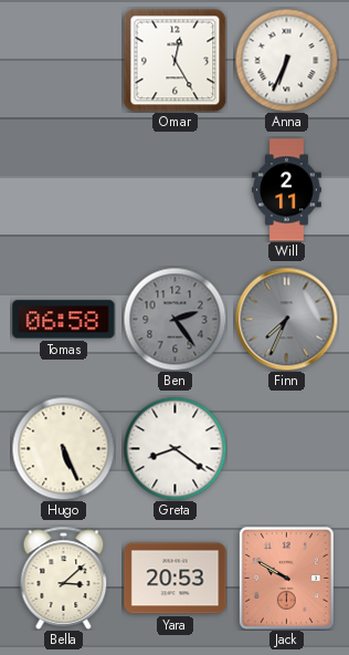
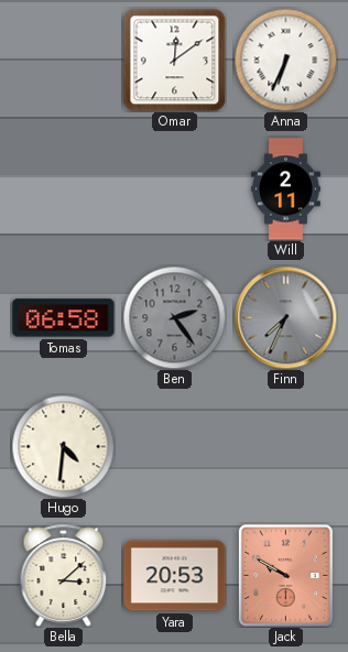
Omar: 12:25 -> 12:09
Hugo: 5:26 -> 4:31
Greta: 8:21 -> none
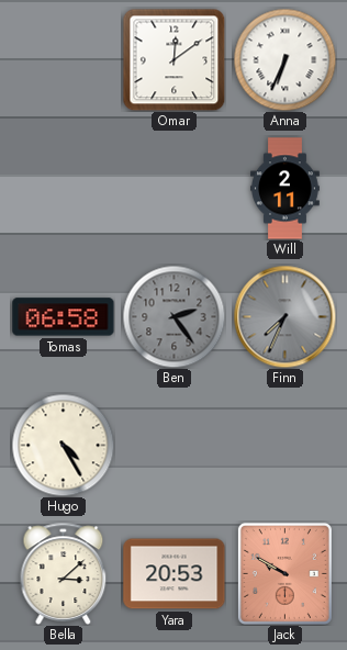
Hugo: 4:31 -> 4:25
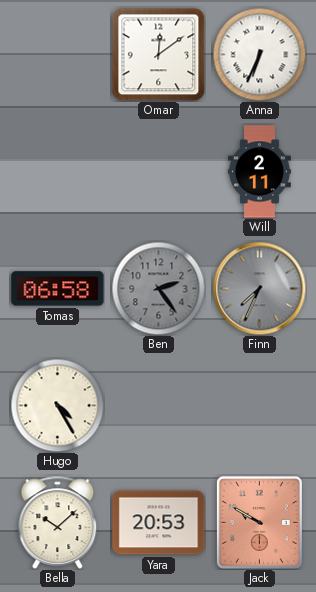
Bella: 3:08 -> 10:08
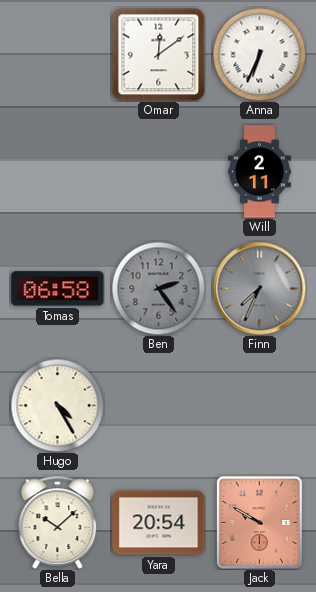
Yara: 20:53 -> 20:54
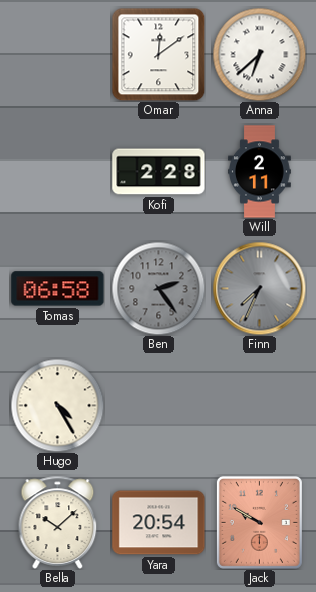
Anna: 6:34 -> 6:38
Kofi: none -> 2:28
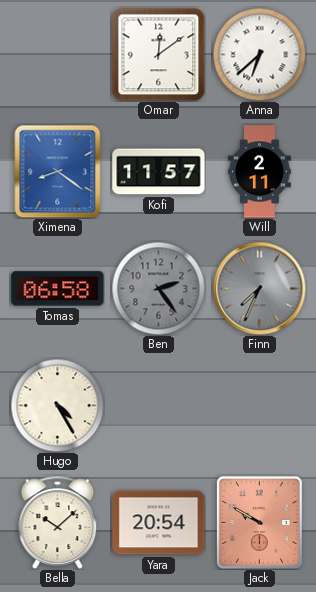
Ximena: none -> 8:21
Kofi: 2:28 -> 11:57
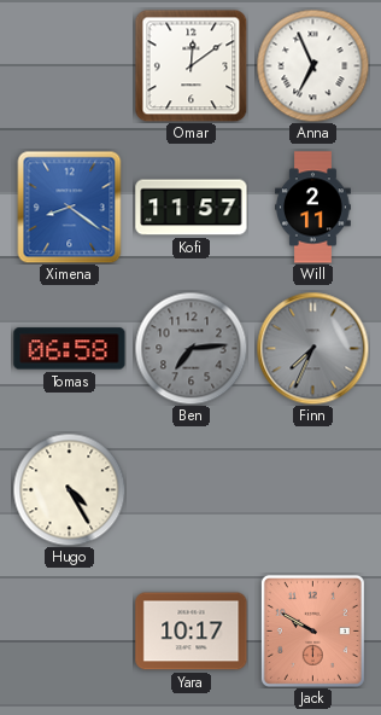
Anna: 6:38 -> 6:56
Ben: 2:24 -> 7:14
Bella: 10:08 -> none
Yara: 20:54 -> 10:17
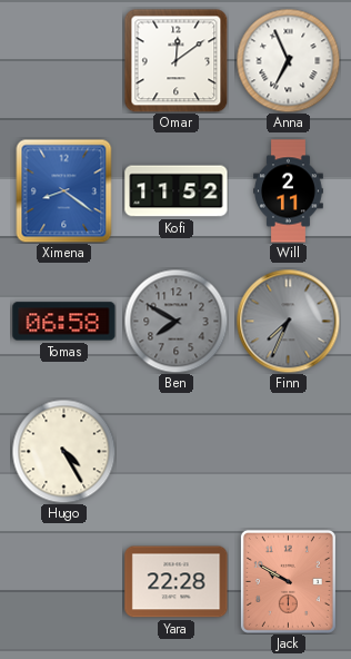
Kofi: 11:57 -> 11:52
Ben: 7:14 -> 7:50
Yara: 10:17 -> 22:28
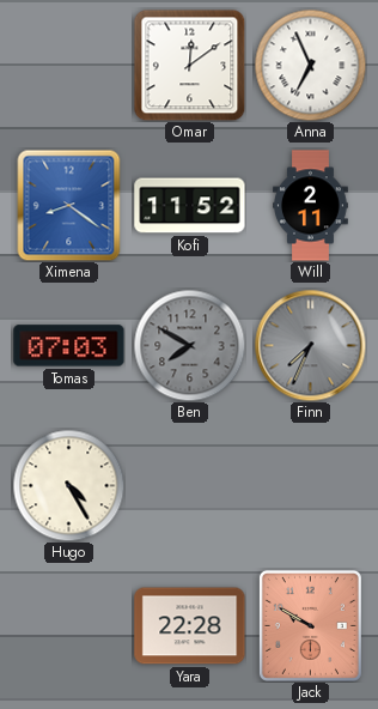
Tomas: 06:58 -> 07:03
